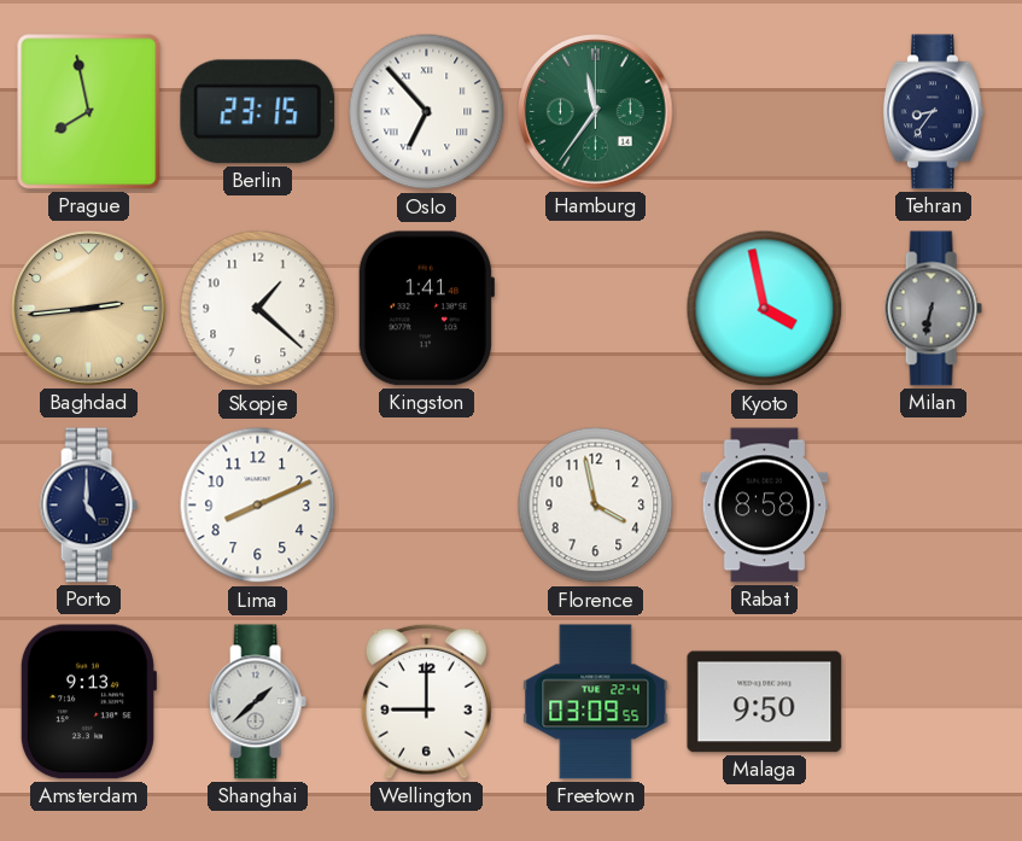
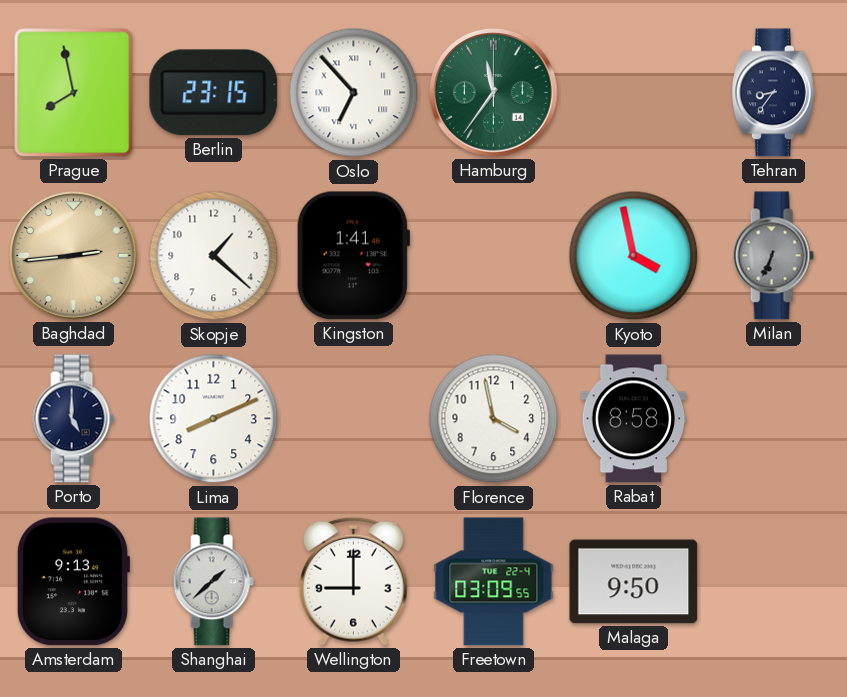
Milan: 6:32 -> 6:34
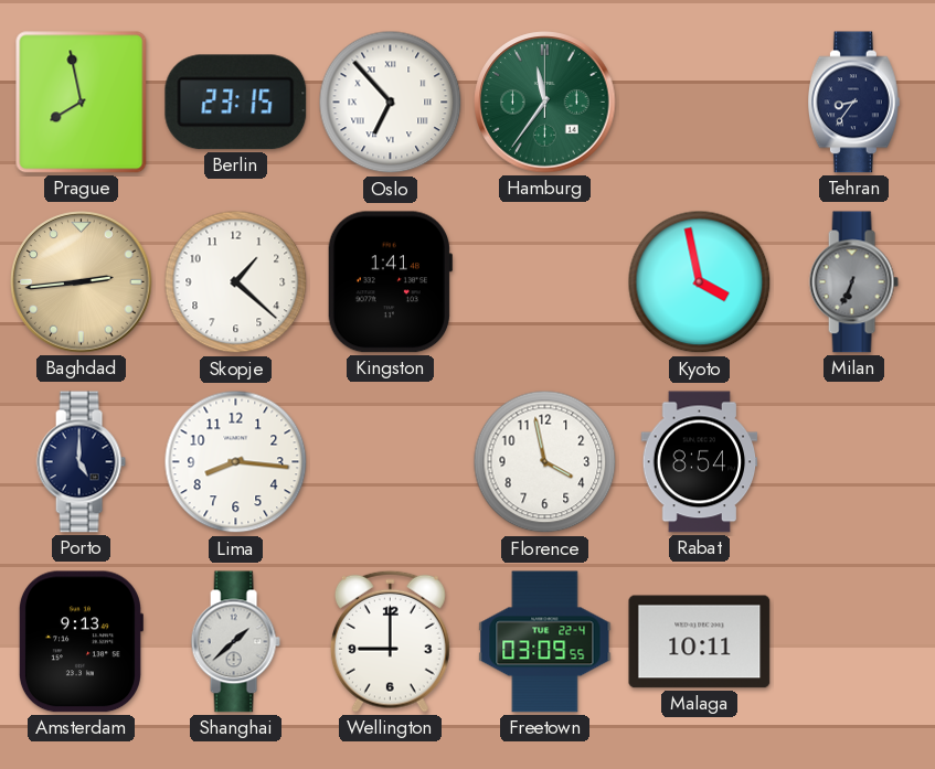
Lima: 8:11 -> 8:16
Rabat: 8:58 -> 8:54
Malaga: 9:50 -> 10:11
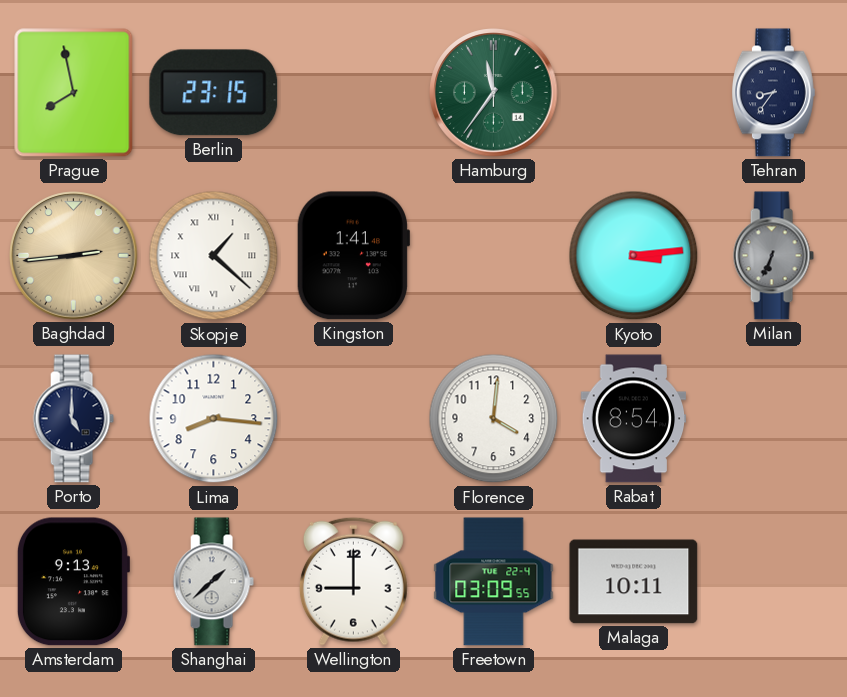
Oslo: 6:53 -> none
Skopje numerals: Arabic -> Roman
Kyoto: 3:58 -> 3:14
Florence: 3:58 -> 4:01
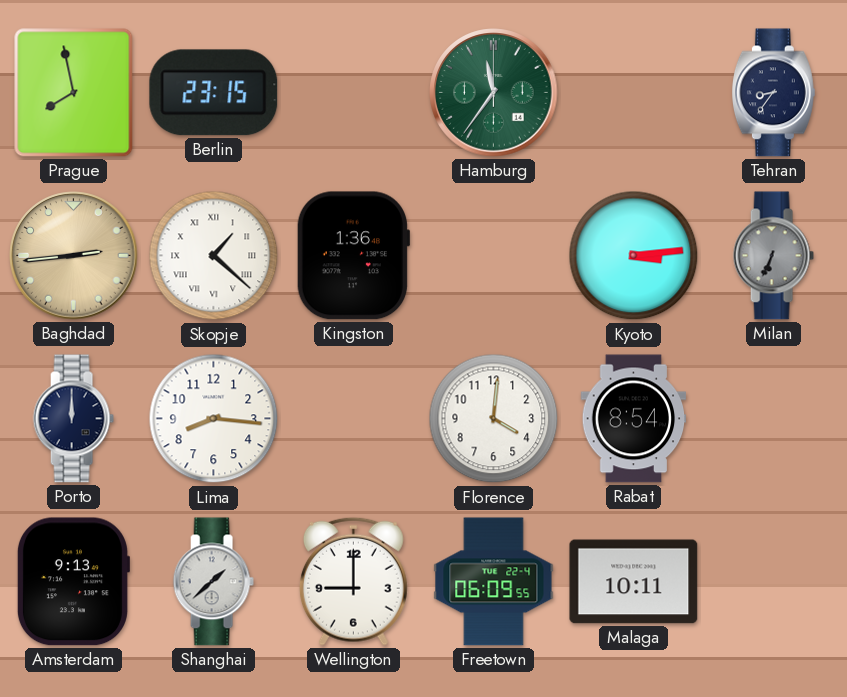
Kingston: 1:41 -> 1:36
Porto: 5:00 -> 12:00
Freetown: 03:09 -> 06:09
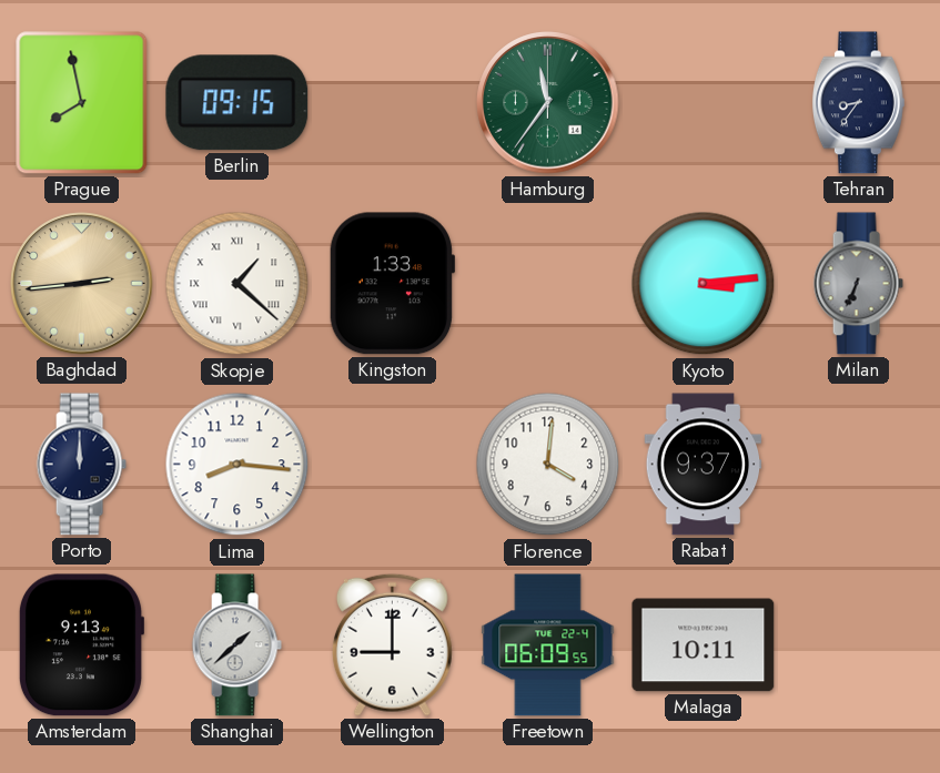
Berlin: 23:15 -> 09:15
Kingston: 1:36 -> 1:33
Rabat: 8:54 -> 9:37
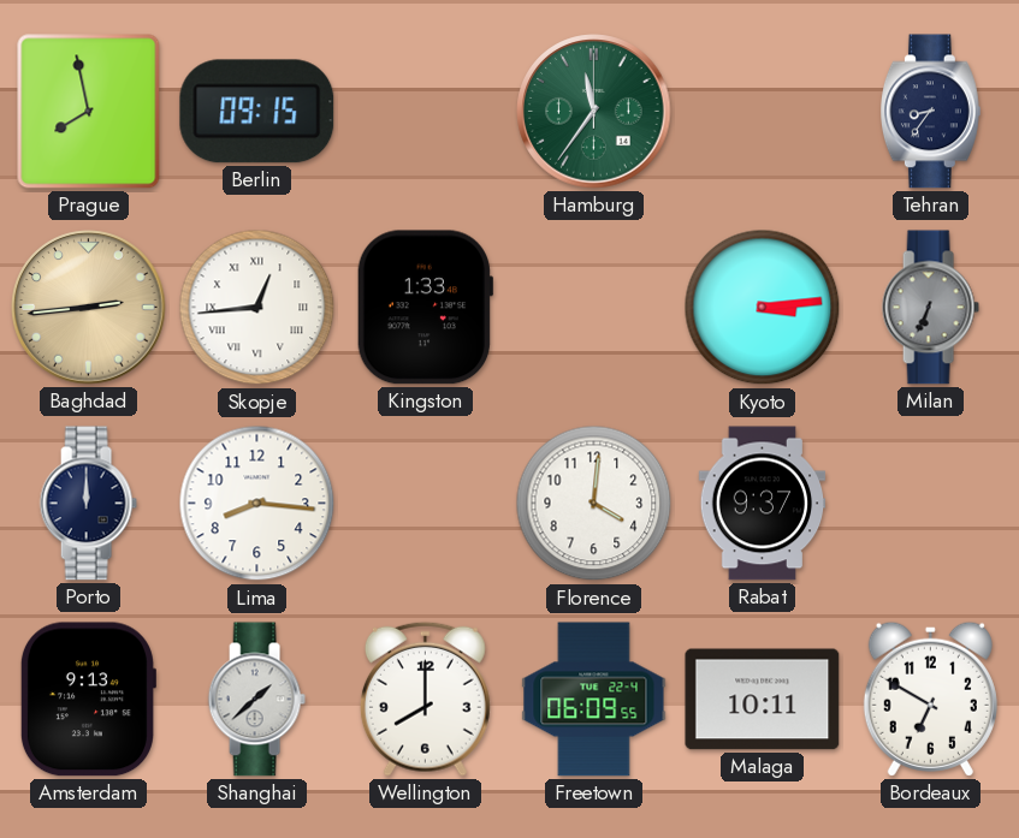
Skopje: 1:22 -> 12:44
Wellington: 9:00 -> 8:00
Bordeaux: none -> 6:50
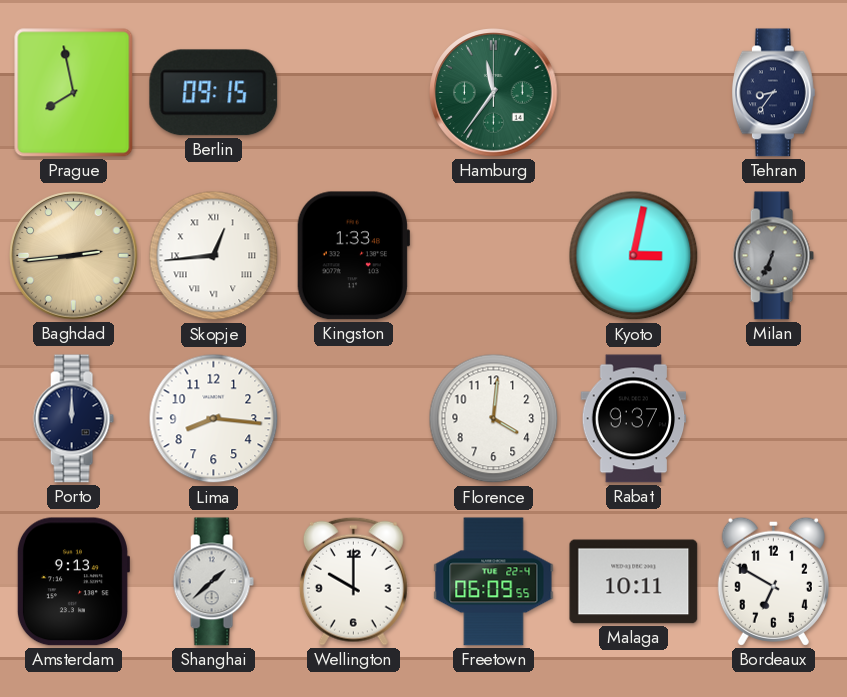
Kyoto: 3:14 -> 3:02
Wellington: 8:00 -> 10:00
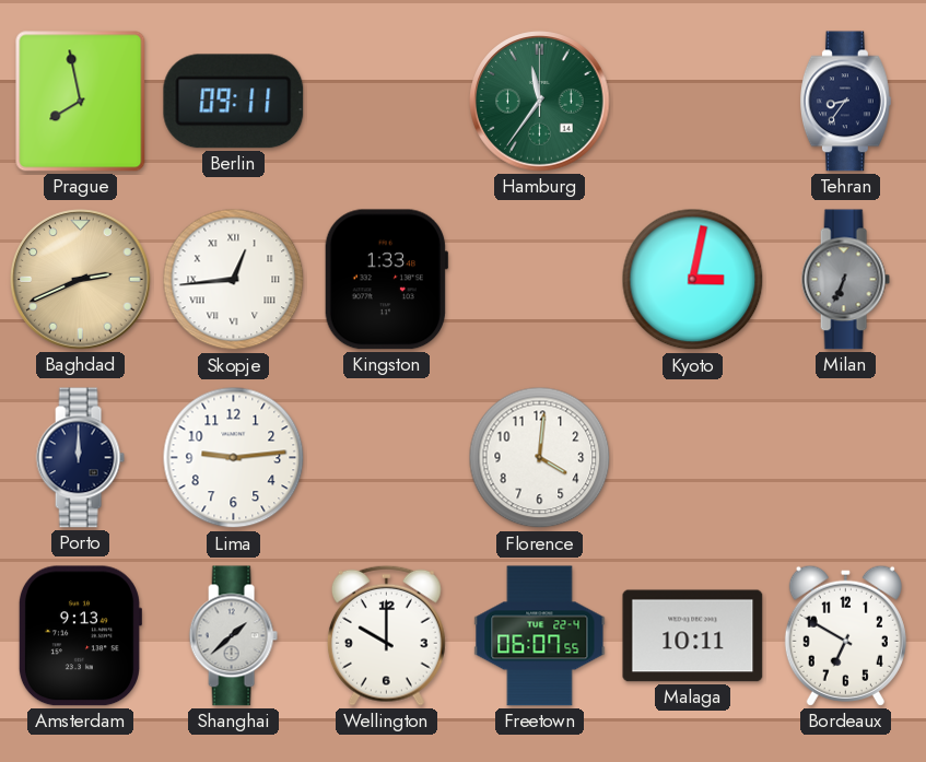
Berlin: 09:15 -> 09:11
Baghdad: 2:44 -> 2:41
Lima: 8:16 -> 9:14
Rabat: 9:37 -> none
Freetown: 06:09 -> 06:07
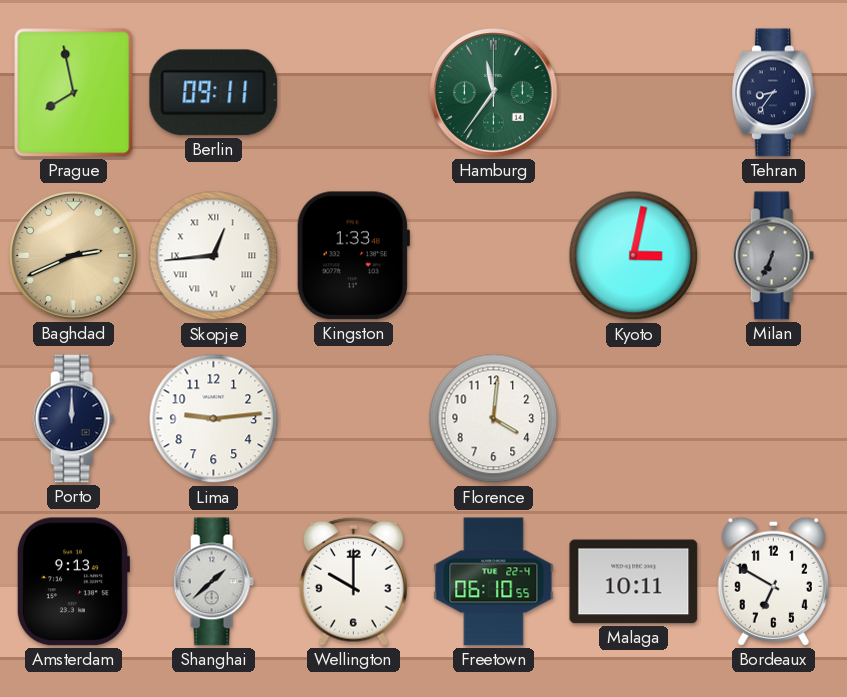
Freetown: 06:07 -> 06:10
